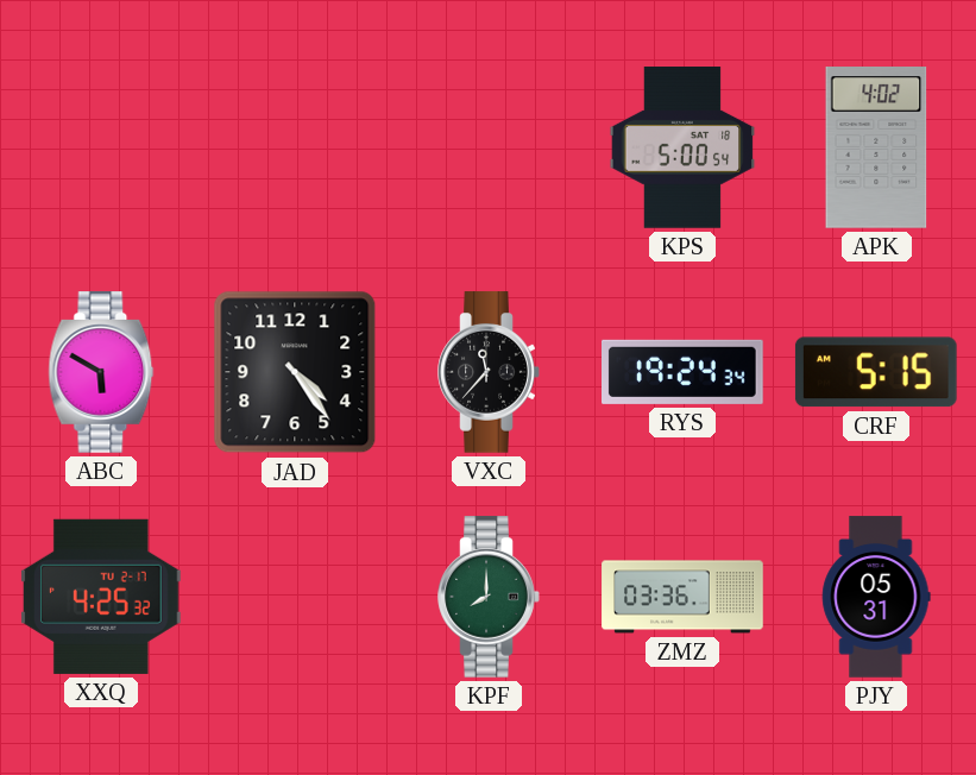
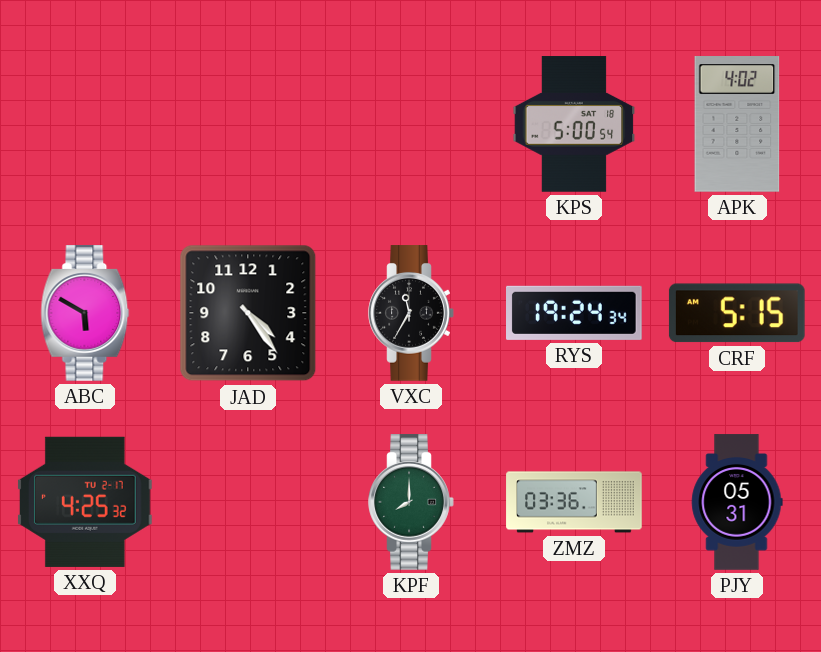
VXC: 11:37 -> 11:35
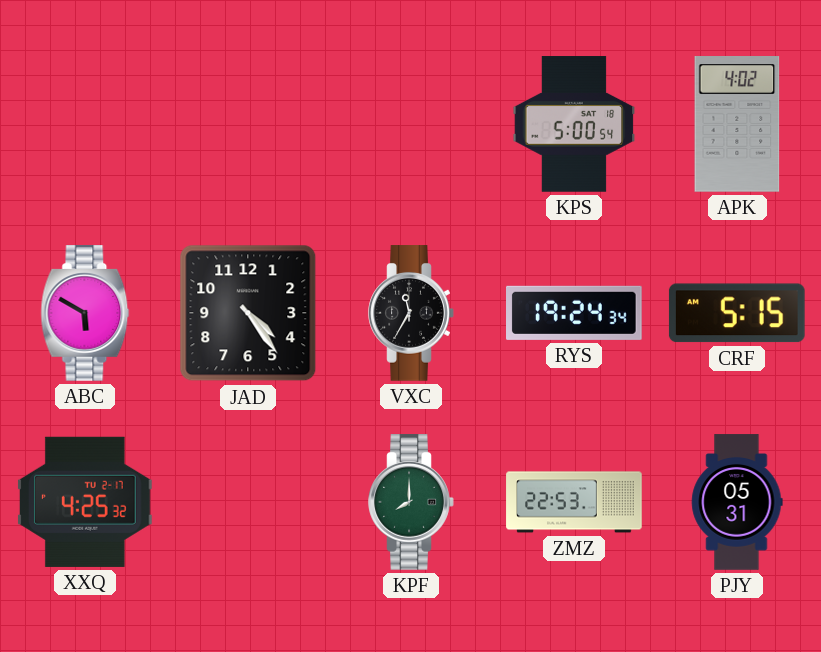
ZMZ: 03:36 -> 22:53
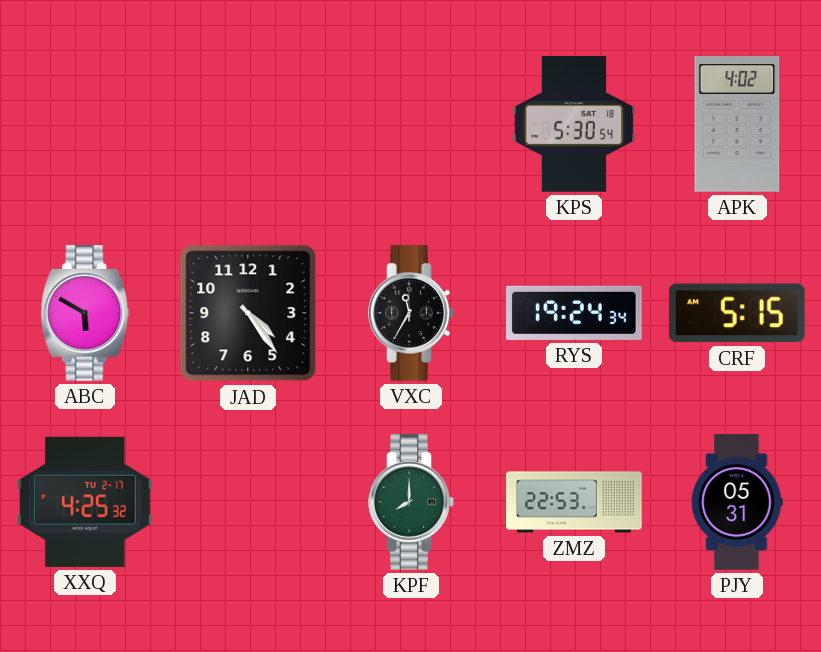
KPS: 5:00 -> 5:30
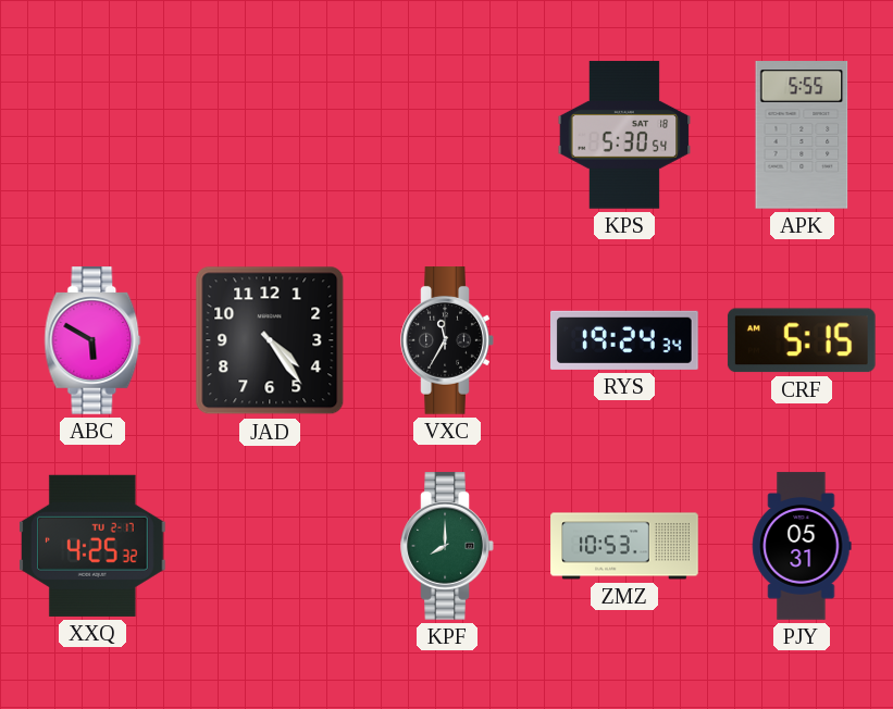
APK: 4:02 -> 5:55
ZMZ: 22:53 -> 10:53
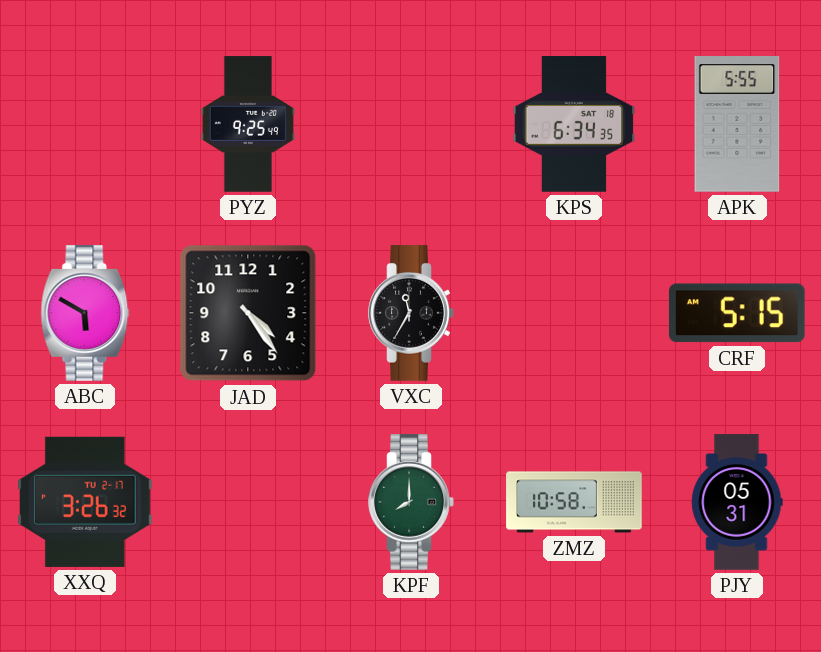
PYZ: none -> 9:25
KPS: 5:30 -> 6:34
RYS: 19:24 -> none
XXQ: 4:25 -> 3:26
ZMZ: 10:53 -> 10:58
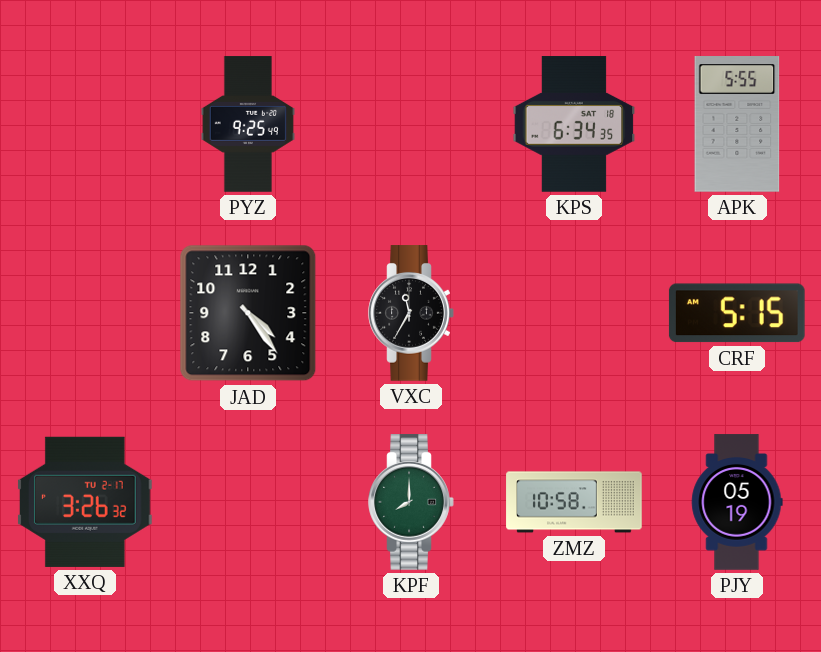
ABC: 5:50 -> none
PJY: 05:31 -> 05:19
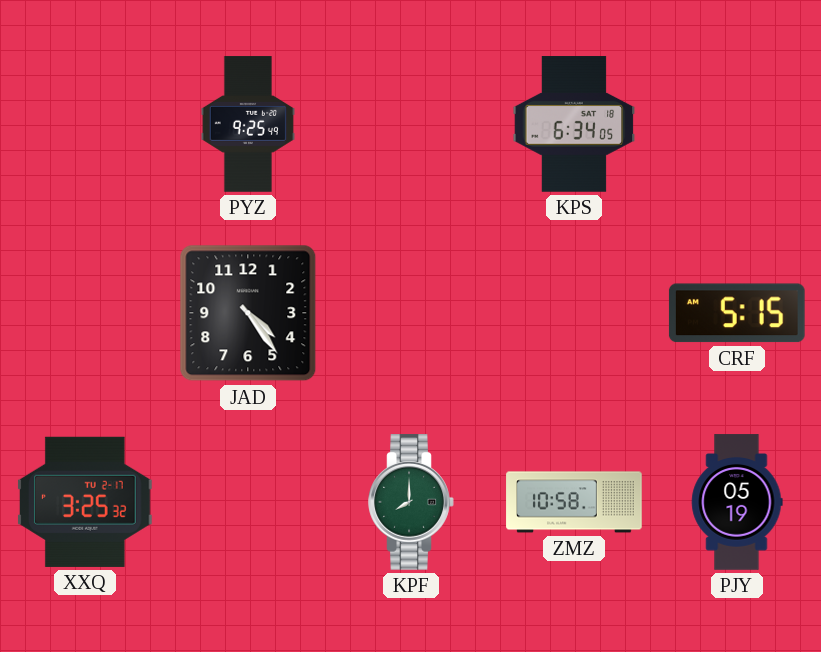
KPS: 6:34:35 -> 6:34:05
APK: 5:55 -> none
VXC: 11:35 -> none
XXQ: 3:26 -> 3:25
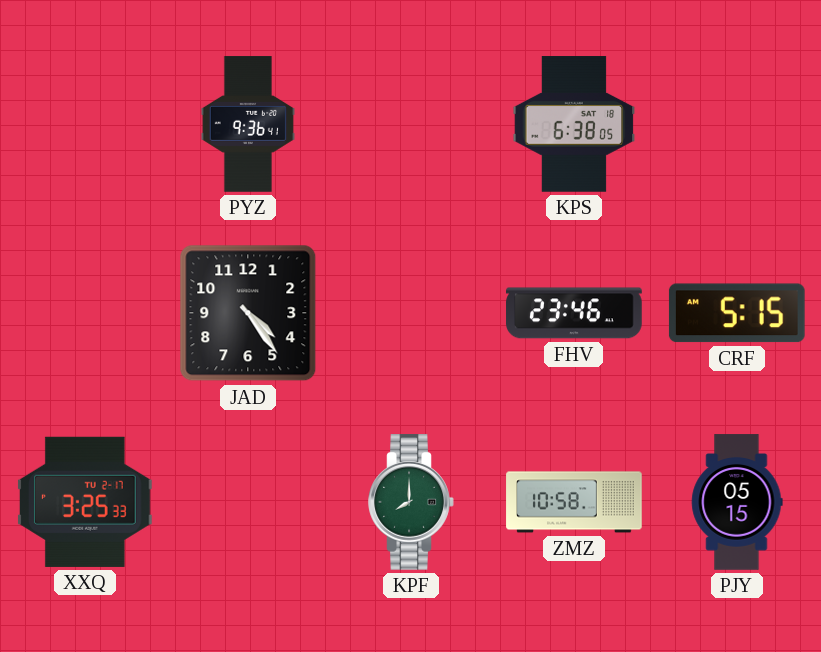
PYZ: 9:25 -> 9:36
KPS: 6:34 -> 6:38
FHV: none -> 23:46
XXQ: 3:25:32 -> 3:25:33
PJY: 05:19 -> 05:15
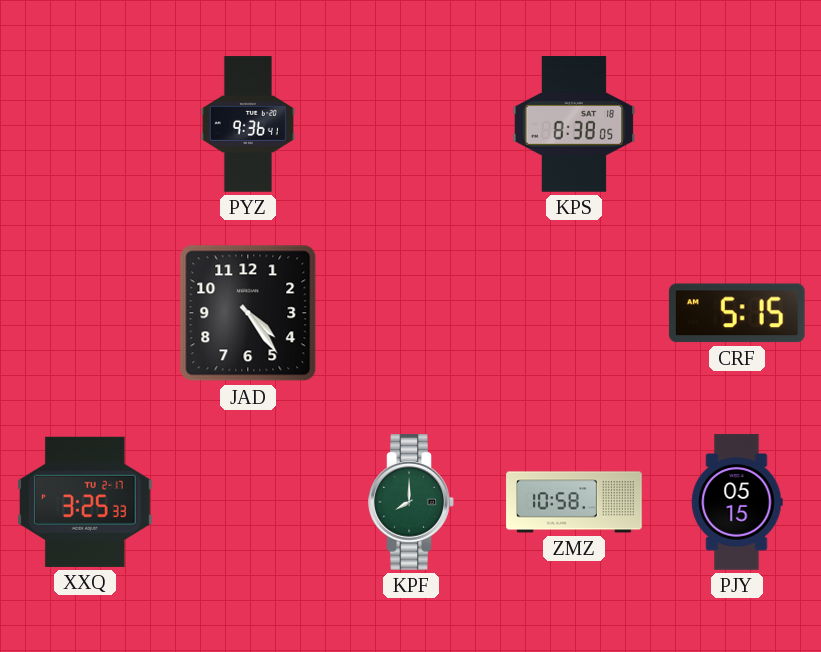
KPS: 6:38 -> 8:38
FHV: 23:46 -> none
